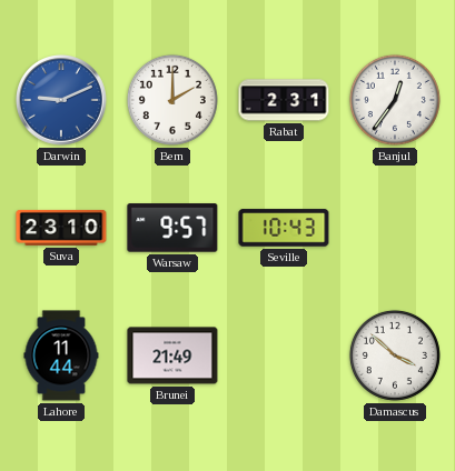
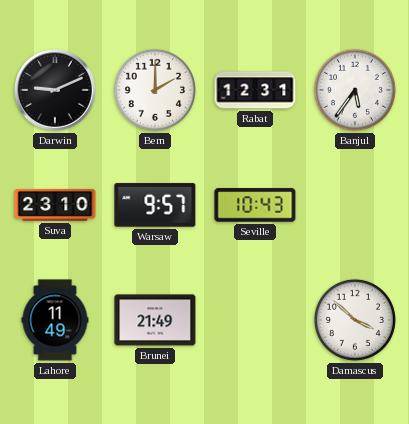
Darwin dial: blue -> black
Rabat: 2:31 -> 12:31
Banjul: 12:36 -> 5:36
Lahore: 11:44 -> 11:49
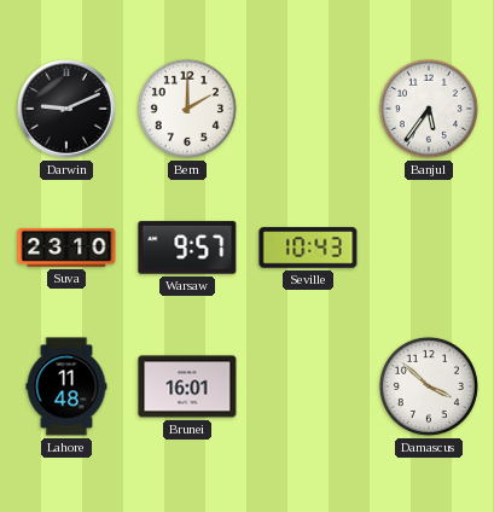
Rabat: 12:31 -> none
Lahore: 11:49 -> 11:48
Brunei: 21:49 -> 16:01
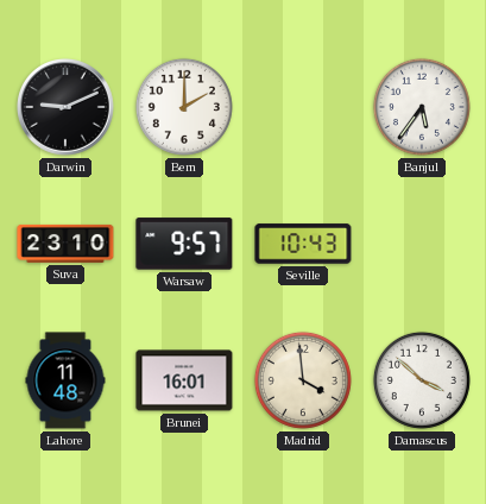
Madrid: none -> 3:59
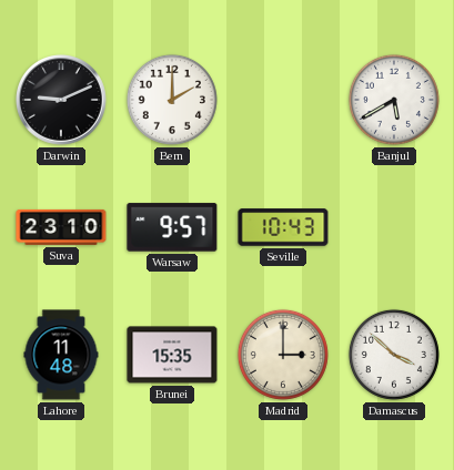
Banjul: 5:36 -> 5:40
Brunei: 16:01 -> 15:35
Madrid: 3:59 -> 3:00
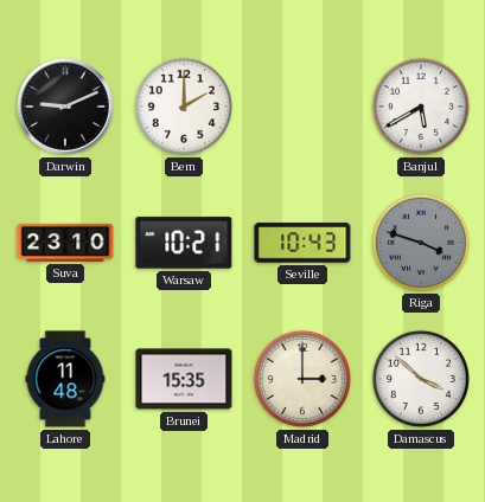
Warsaw: 9:57 -> 10:21
Riga: none -> 3:48
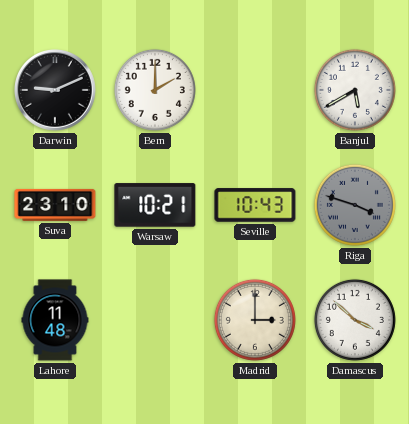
Brunei: 15:35 -> none
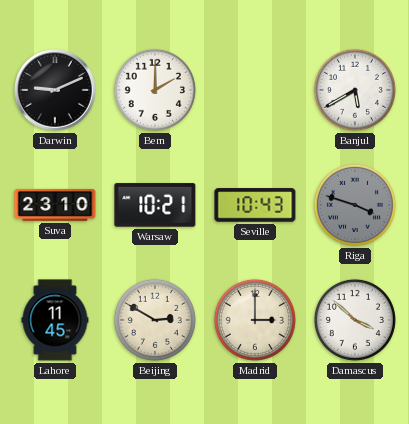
Lahore: 11:48 -> 11:45
Beijing: none -> 2:50
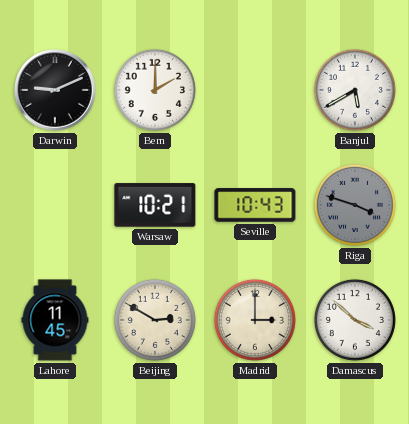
Suva: 23:10 -> none
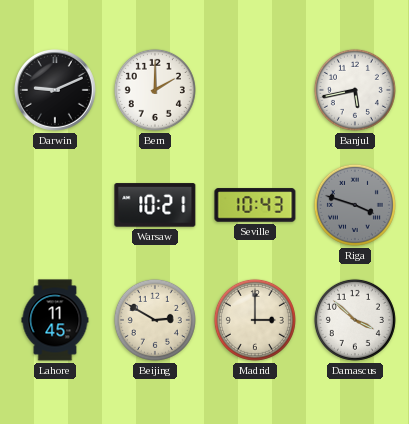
Banjul: 5:40 -> 5:43
